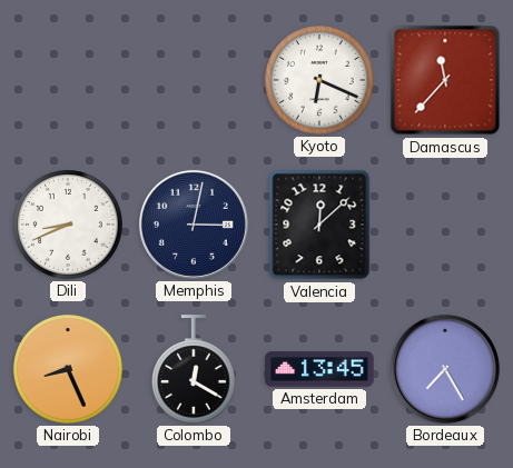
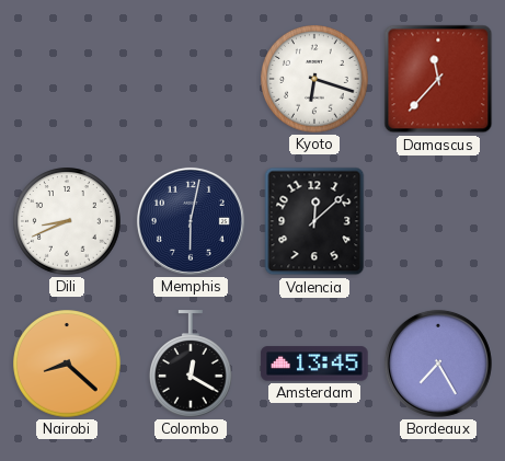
Kyoto: 6:19 -> 6:18
Memphis: 3:02 -> 6:02
Nairobi: 8:26 -> 8:22
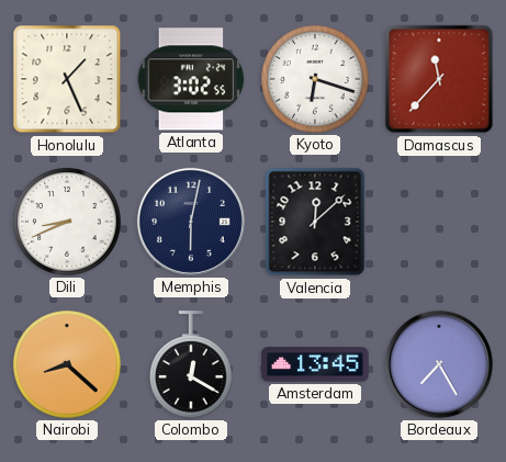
Honolulu: none -> 1:26
Atlanta: none -> 3:02
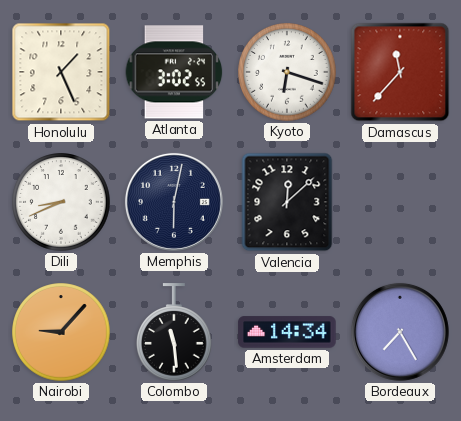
Nairobi: 8:22 -> 9:07
Colombo: 12:20 -> 11:29
Amsterdam: 13:45 -> 14:34
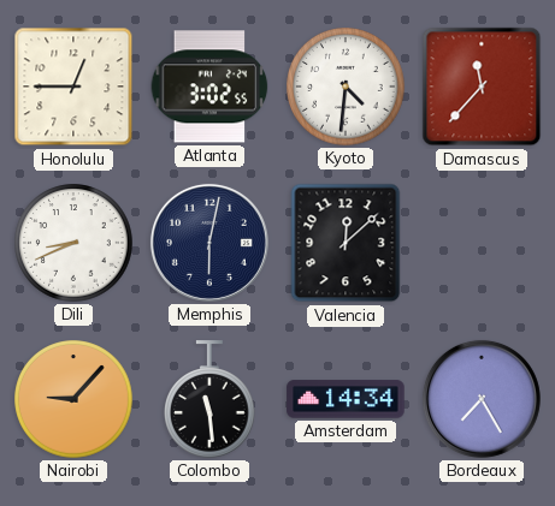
Honolulu: 1:26 -> 12:45
Kyoto: 6:18 -> 4:31
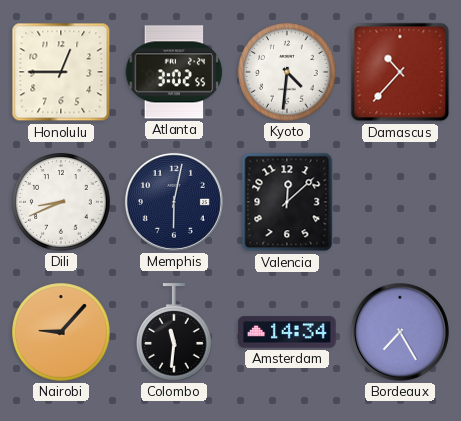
Damascus: 11:37 -> 10:37
Colombo: 11:29 -> 11:31
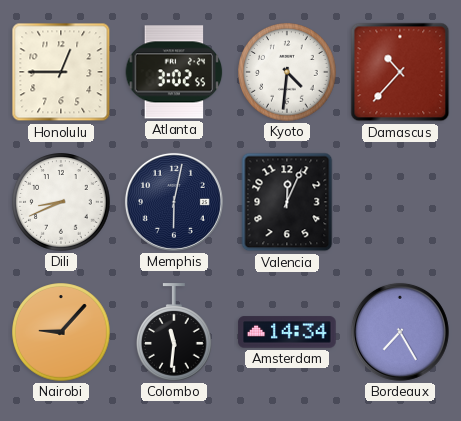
Valencia: 12:08 -> 12:04
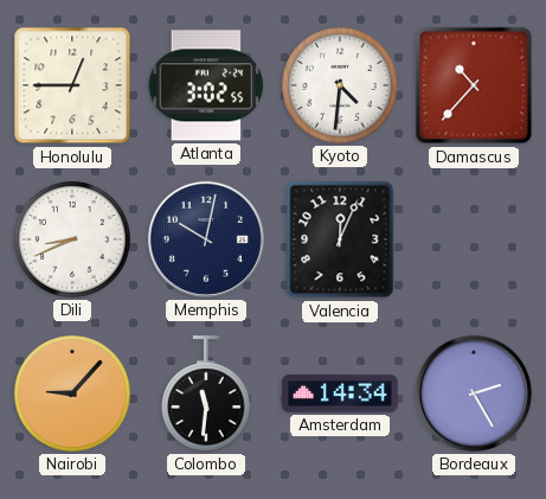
Memphis: 6:02 -> 10:02
Bordeaux: 7:25 -> 2:25
